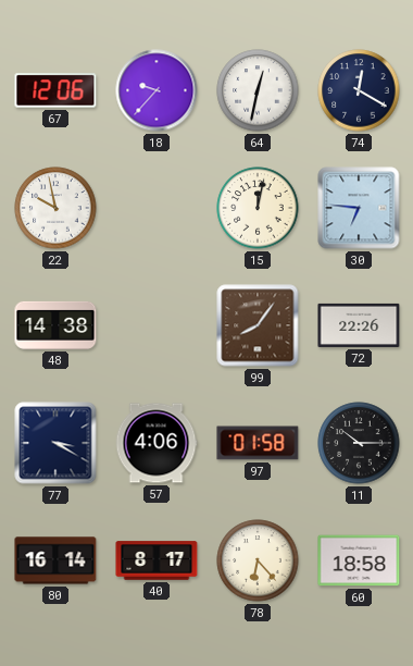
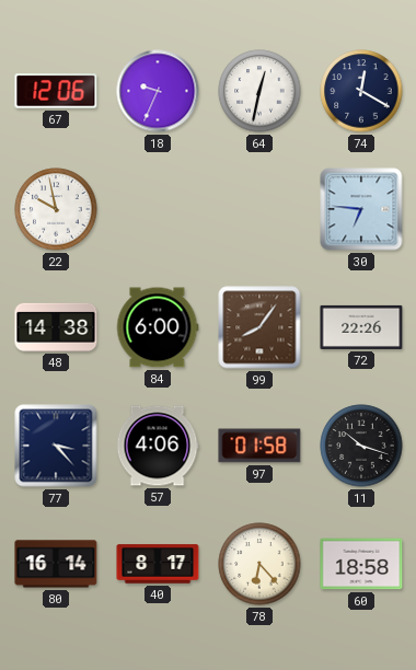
18: 9:37 -> 9:34
15: 12:02 -> none
84: none -> 6:00
77: 3:20 -> 3:23
11: 10:15 -> 10:18
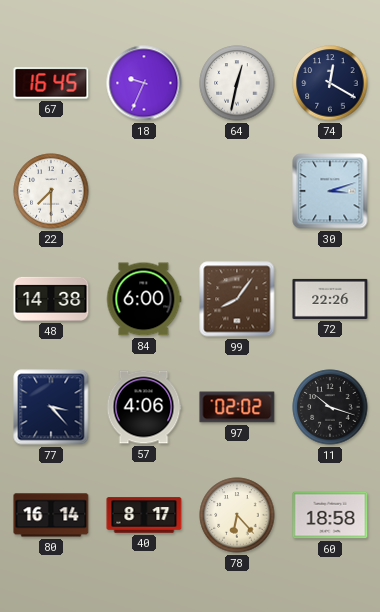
67: 12:06 -> 16:45
22: 9:58 -> 7:30
30: 6:46 -> 3:12
97: 01:58 -> 02:02
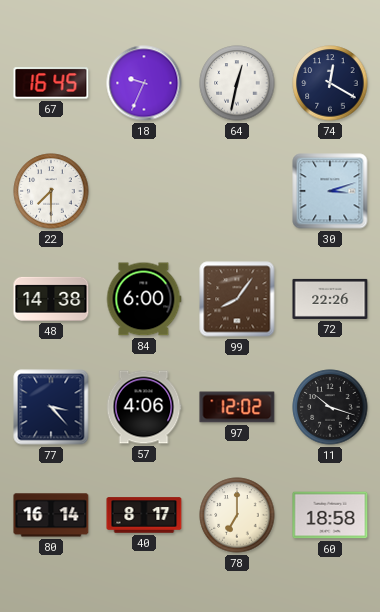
97: 02:02 -> 12:02
78: 6:23 -> 7:00
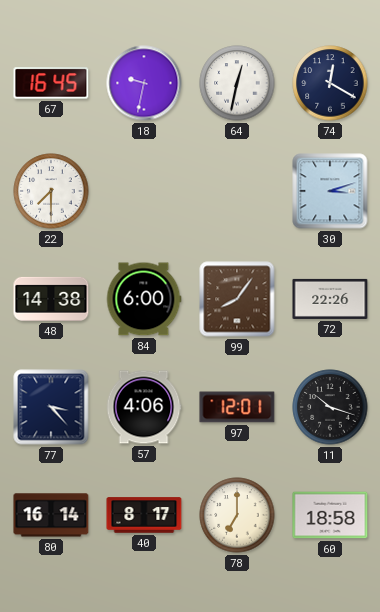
18: 9:34 -> 9:32
97: 12:02 -> 12:01
